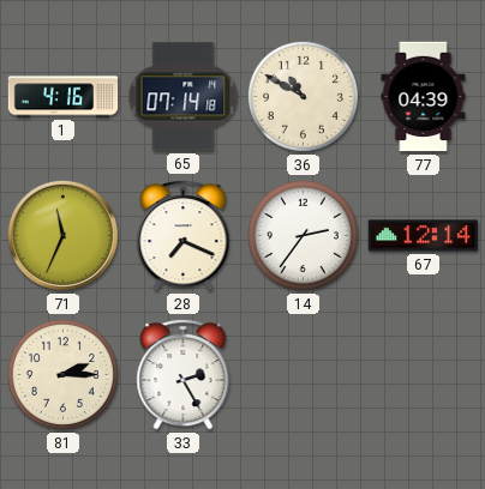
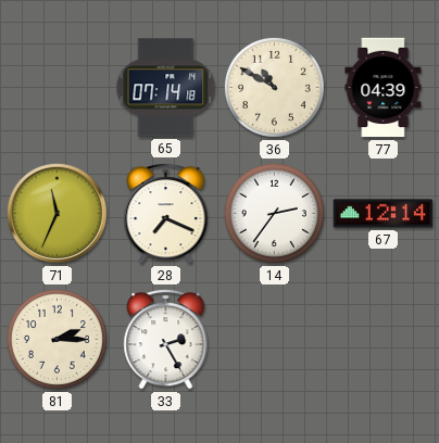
1: 4:16 -> none
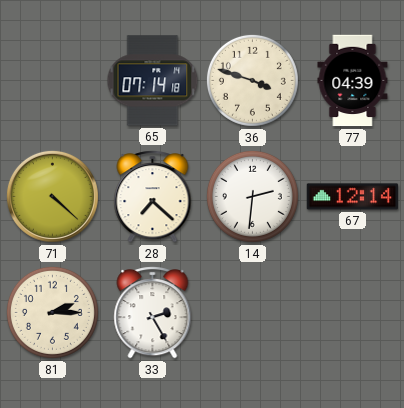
36: 10:50 -> 3:48
71: 11:34 -> 4:22
28: 7:19 -> 7:22
14: 2:36 -> 2:31
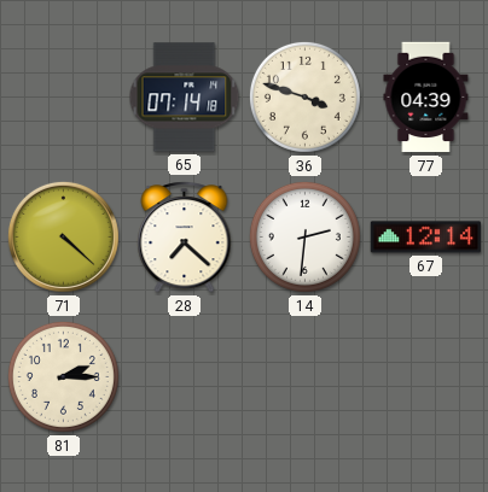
33: 2:25 -> none
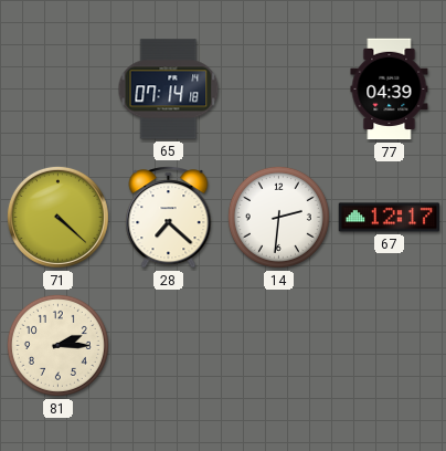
36: 3:48 -> none
67: 12:14 -> 12:17
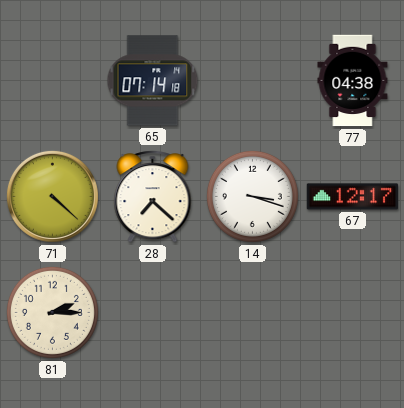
77: 04:39 -> 04:38
14: 2:31 -> 3:18
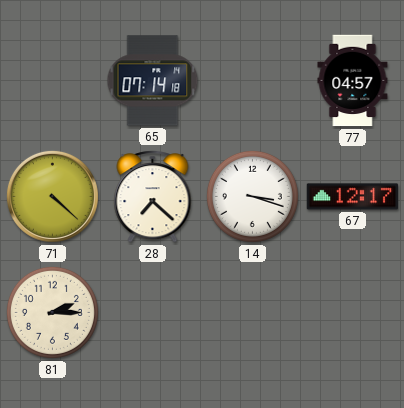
77: 04:38 -> 04:57
